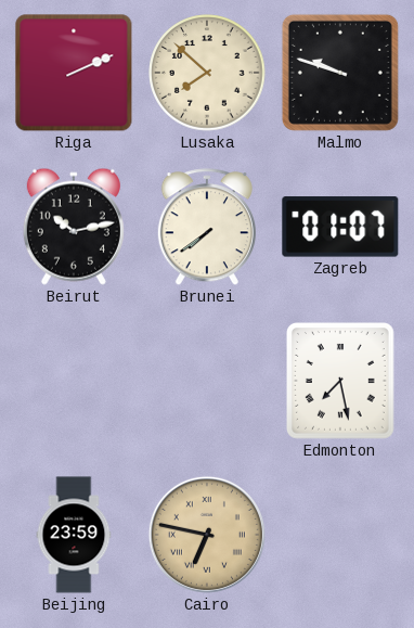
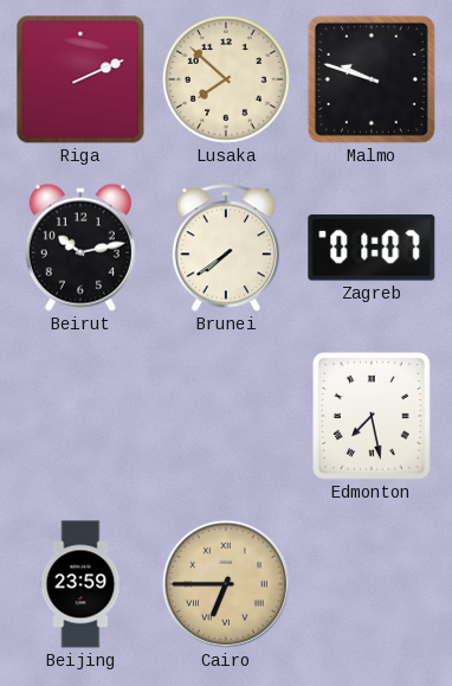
Cairo: 6:47 -> 6:45
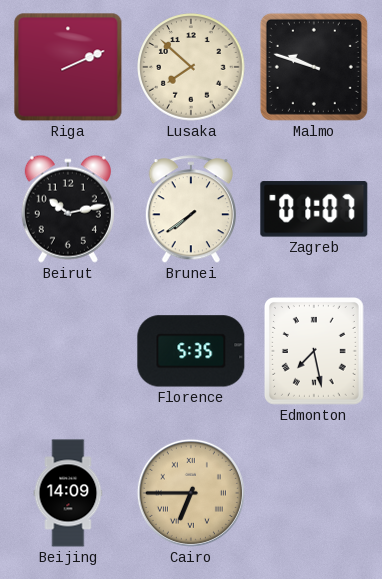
Florence: none -> 5:35
Beijing: 23:59 -> 14:09
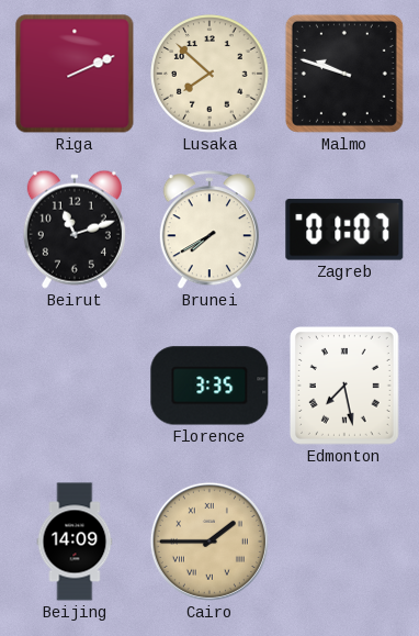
Beirut: 10:13 -> 11:12
Brunei: 7:39 -> 7:40
Florence: 5:35 -> 3:35
Cairo: 6:45 -> 1:45
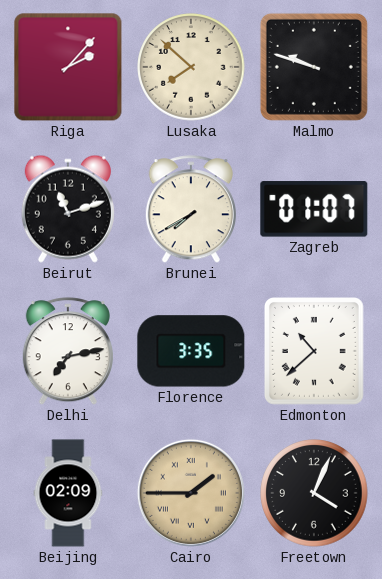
Riga: 2:11 -> 2:07
Delhi: none -> 7:13
Edmonton: 7:28 -> 10:38
Beijing: 14:09 -> 02:09
Freetown: none -> 4:04
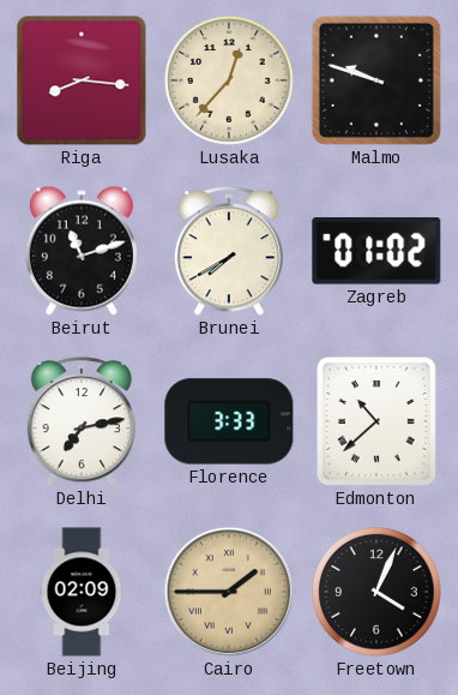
Riga: 2:07 -> 8:16
Lusaka: 7:52 -> 12:37
Zagreb: 01:07 -> 01:02
Florence: 3:35 -> 3:33
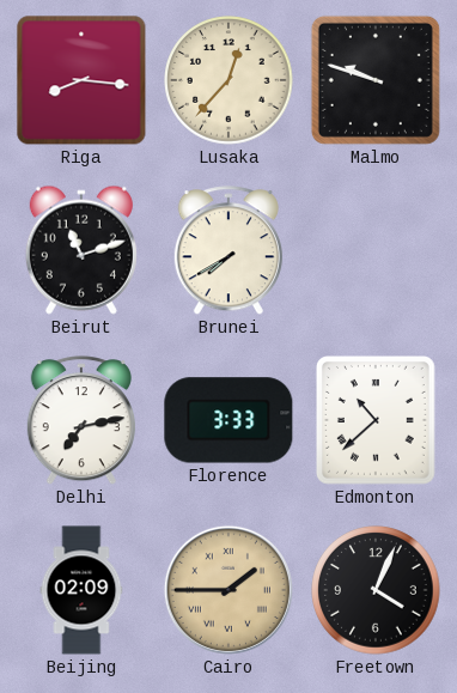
Zagreb: 01:02 -> none
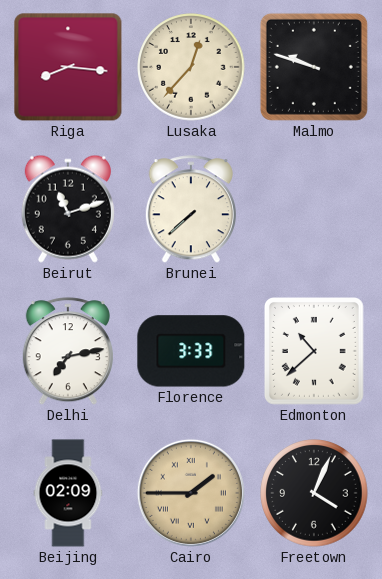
Brunei: 7:40 -> 7:38
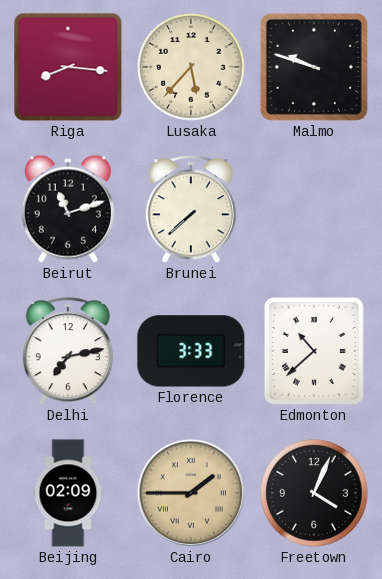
Lusaka: 12:37 -> 5:37
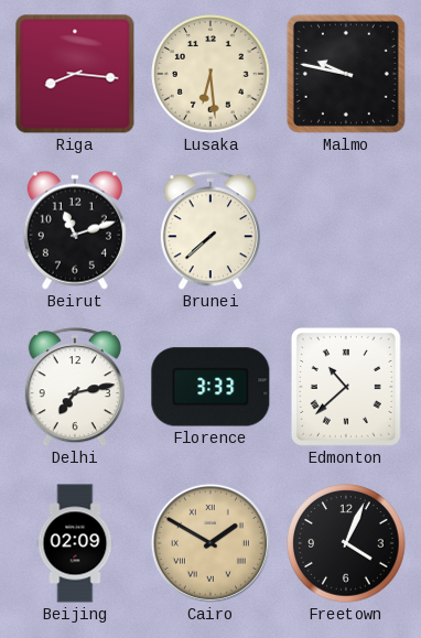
Lusaka: 5:37 -> 6:29
Malmo: 9:48 -> 9:47
Cairo: 1:45 -> 1:50
